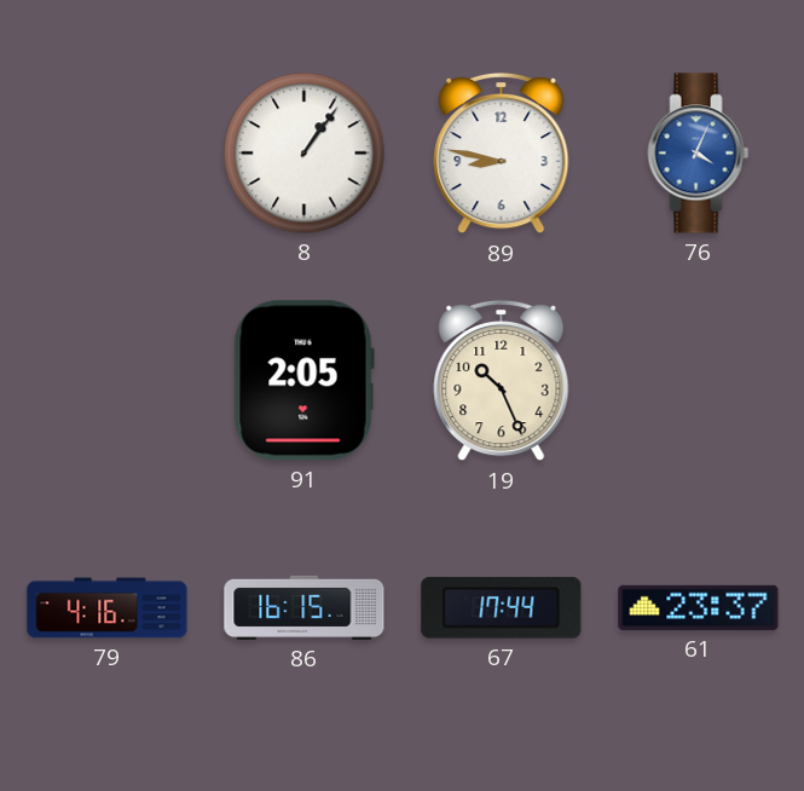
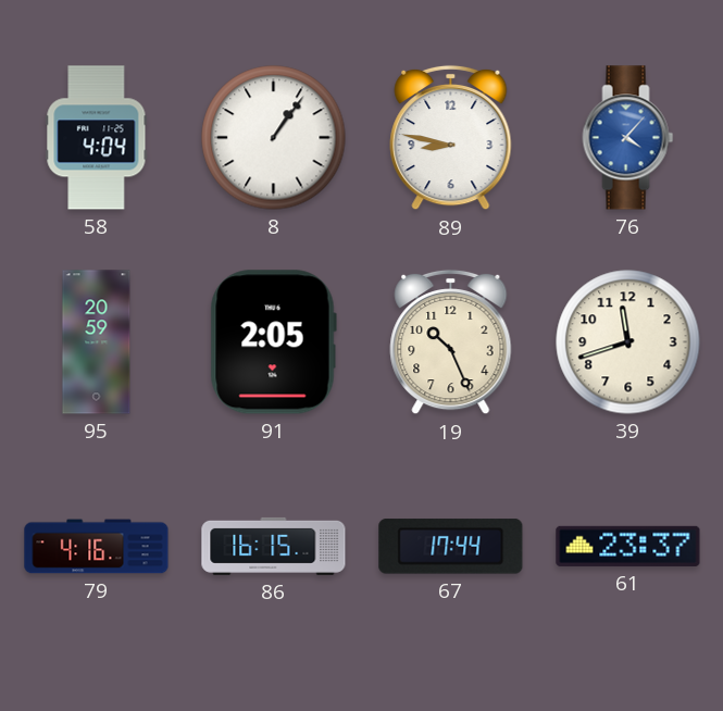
58: none -> 4:04
76: 4:04 -> 4:07
95: none -> 20:59
39: none -> 11:42
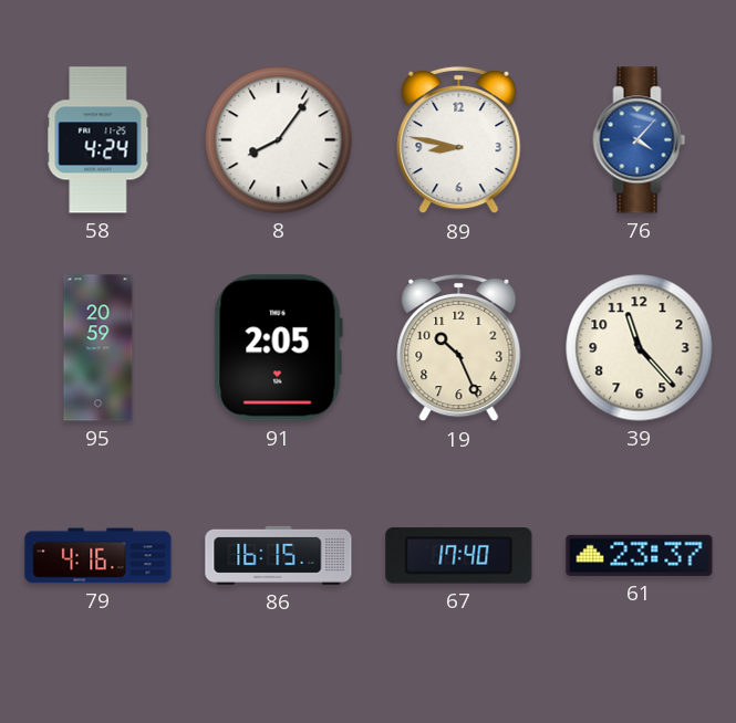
58: 4:04 -> 4:24
8: 1:06 -> 8:06
39: 11:42 -> 11:23
67: 17:44 -> 17:40
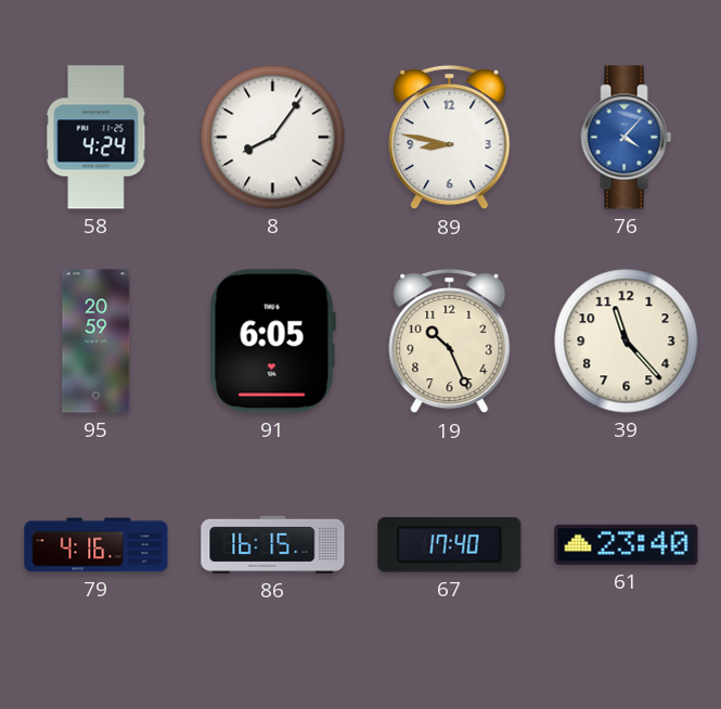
91: 2:05 -> 6:05
61: 23:37 -> 23:40
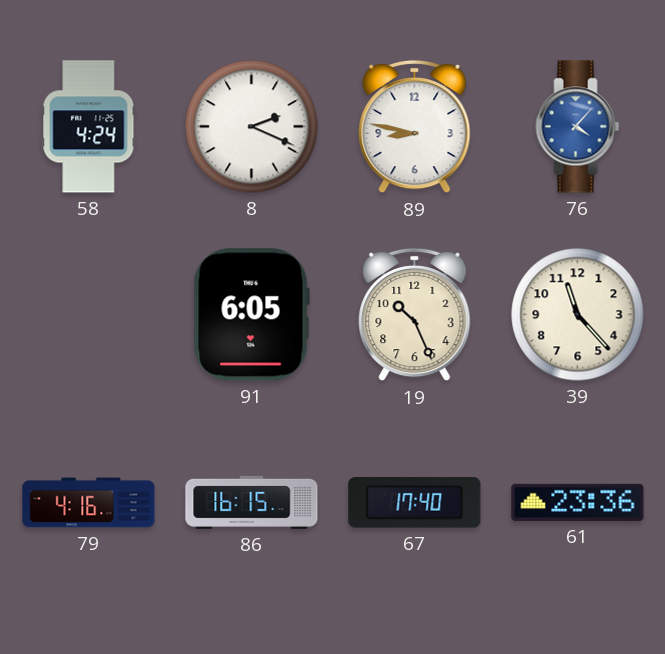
8: 8:06 -> 2:19
95: 20:59 -> none
61: 23:40 -> 23:36
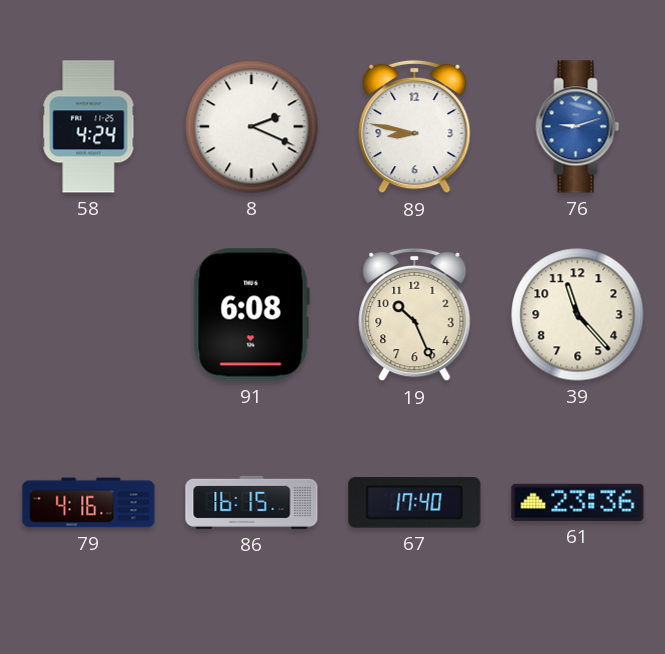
76: 4:07 -> 9:12
91: 6:05 -> 6:08
